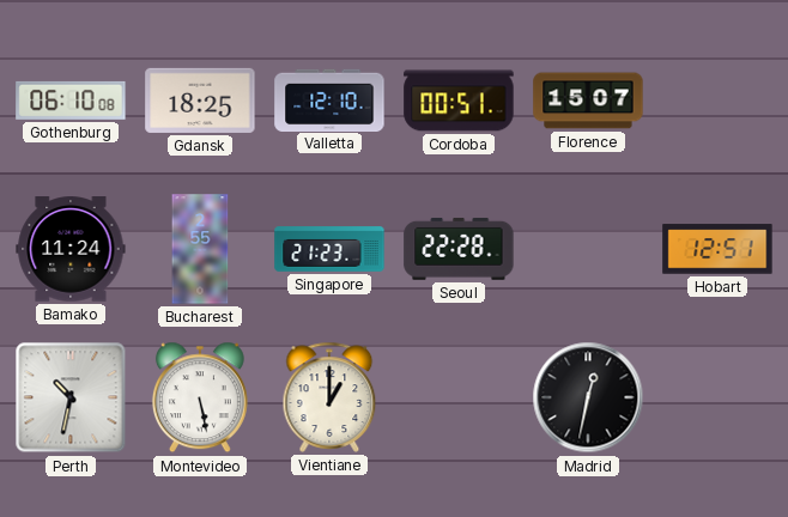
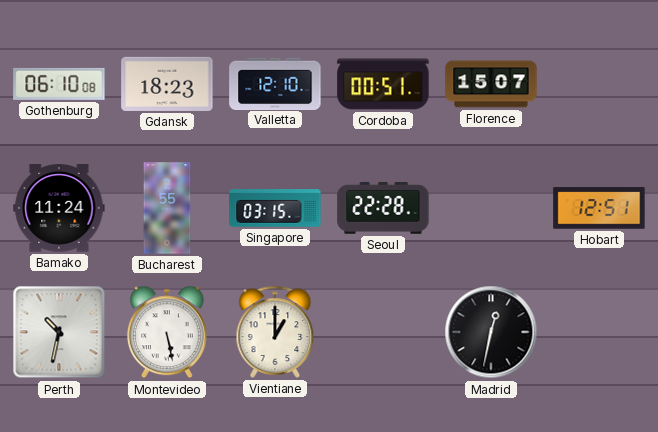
Gdansk: 18:25 -> 18:23
Singapore: 21:23 -> 03:15
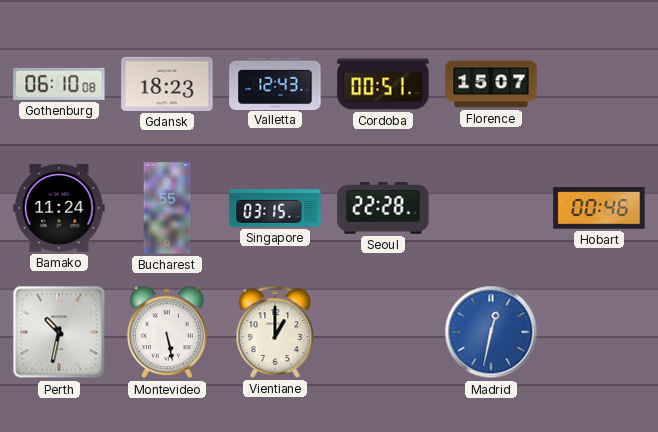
Valletta: 12:10 -> 12:43
Hobart: 12:51 -> 00:46
Madrid dial: black -> blue
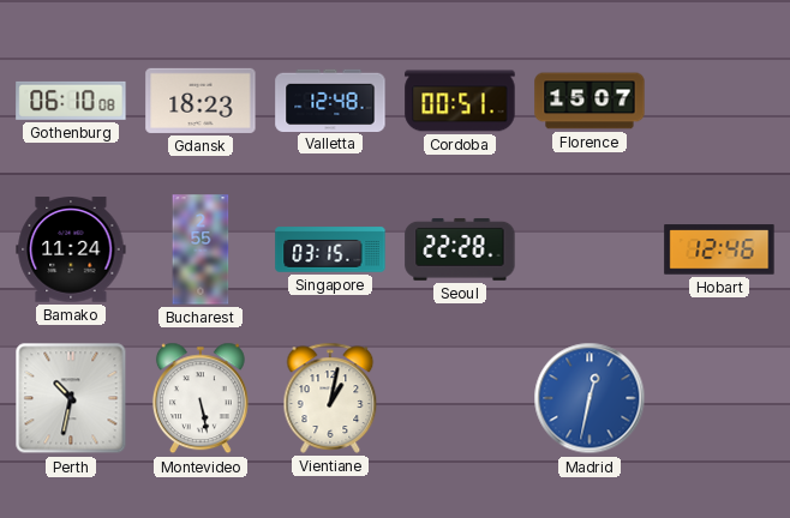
Valletta: 12:43 -> 12:48
Hobart: 00:46 -> 12:46
Vientiane: 1:00 -> 1:02
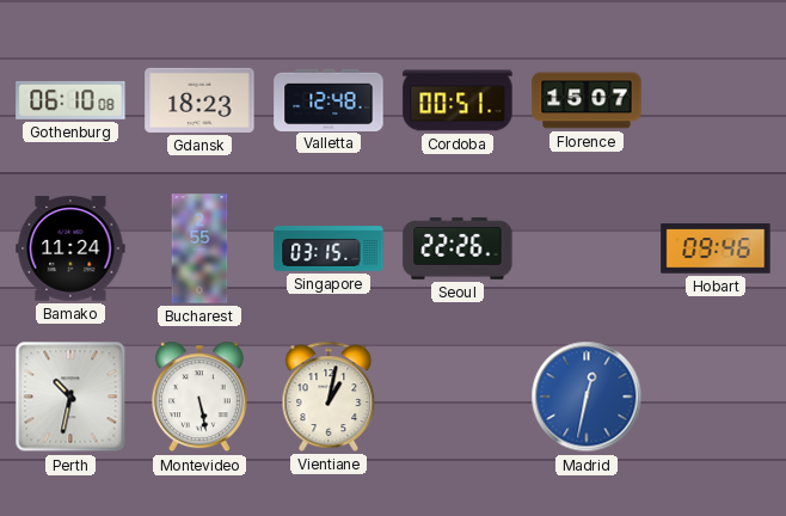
Seoul: 22:28 -> 22:26
Hobart: 12:46 -> 09:46
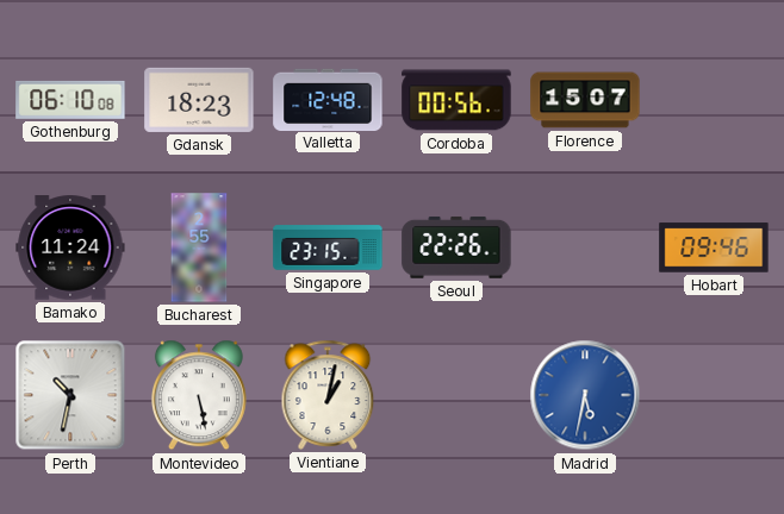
Cordoba: 00:51 -> 00:56
Singapore: 03:15 -> 23:15
Madrid: 12:32 -> 5:32
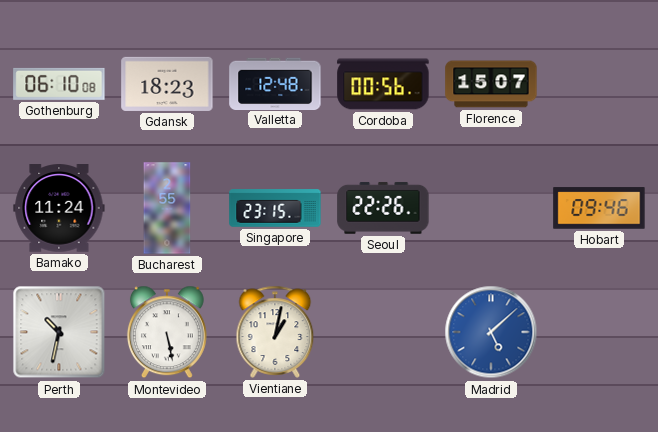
Madrid: 5:32 -> 5:08
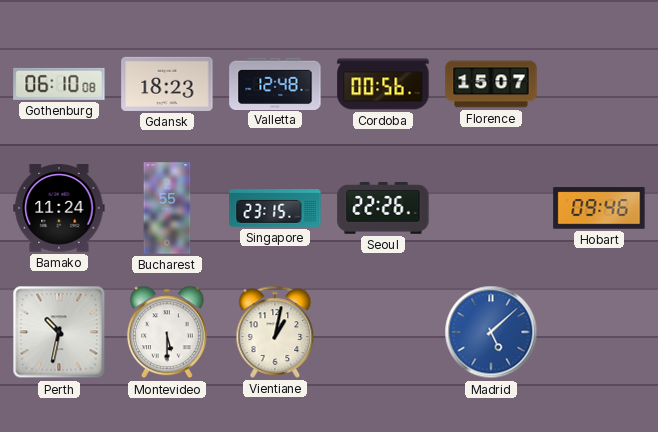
Montevideo: 5:28 -> 5:30
